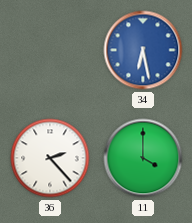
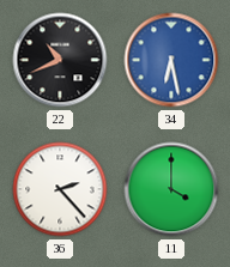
22: none -> 10:41
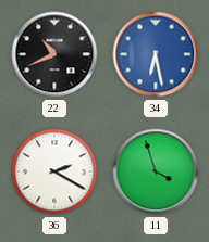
36: 2:23 -> 2:20
11: 4:00 -> 3:57
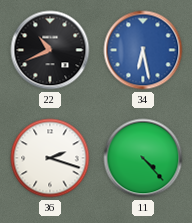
36: 2:20 -> 2:18
11: 3:57 -> 4:23
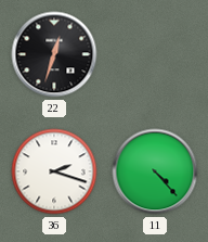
22: 10:41 -> 12:33
34: 6:28 -> none
